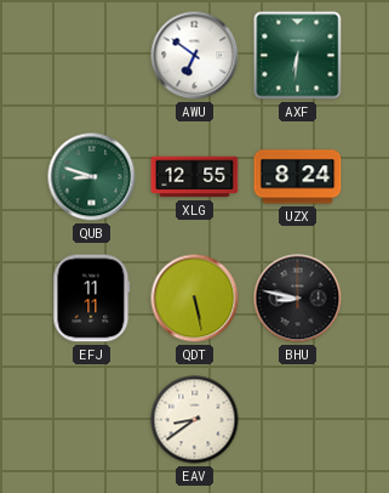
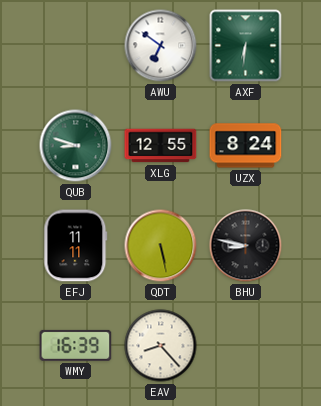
WMY: none -> 16:39
EAV: 8:39 -> 8:23
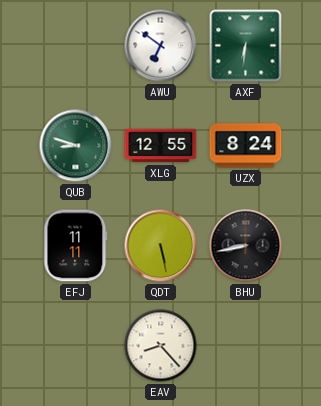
BHU: 8:47 -> 8:43
WMY: 16:39 -> none
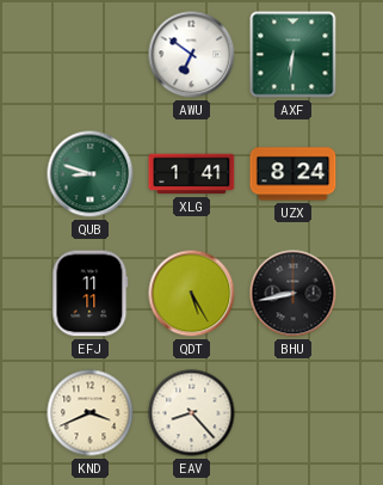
XLG: 12:55 -> 1:41
QDT: 5:28 -> 5:25
KND: none -> 3:41
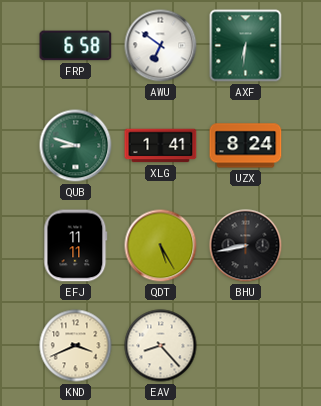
FRP: none -> 6:58
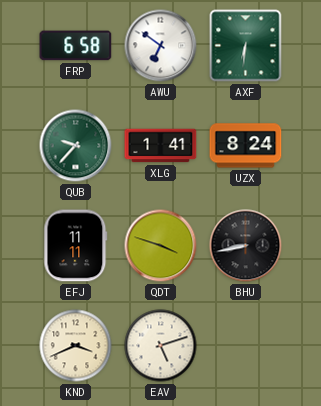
QUB: 8:48 -> 9:37
QDT: 5:25 -> 3:48
EAV: 8:23 -> 5:12
